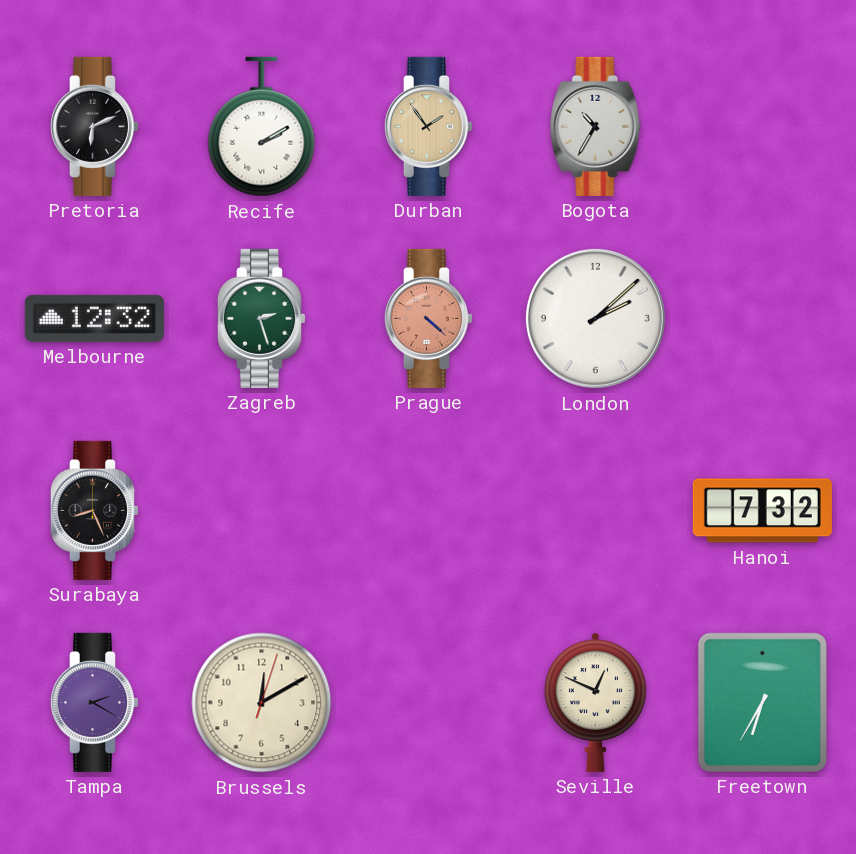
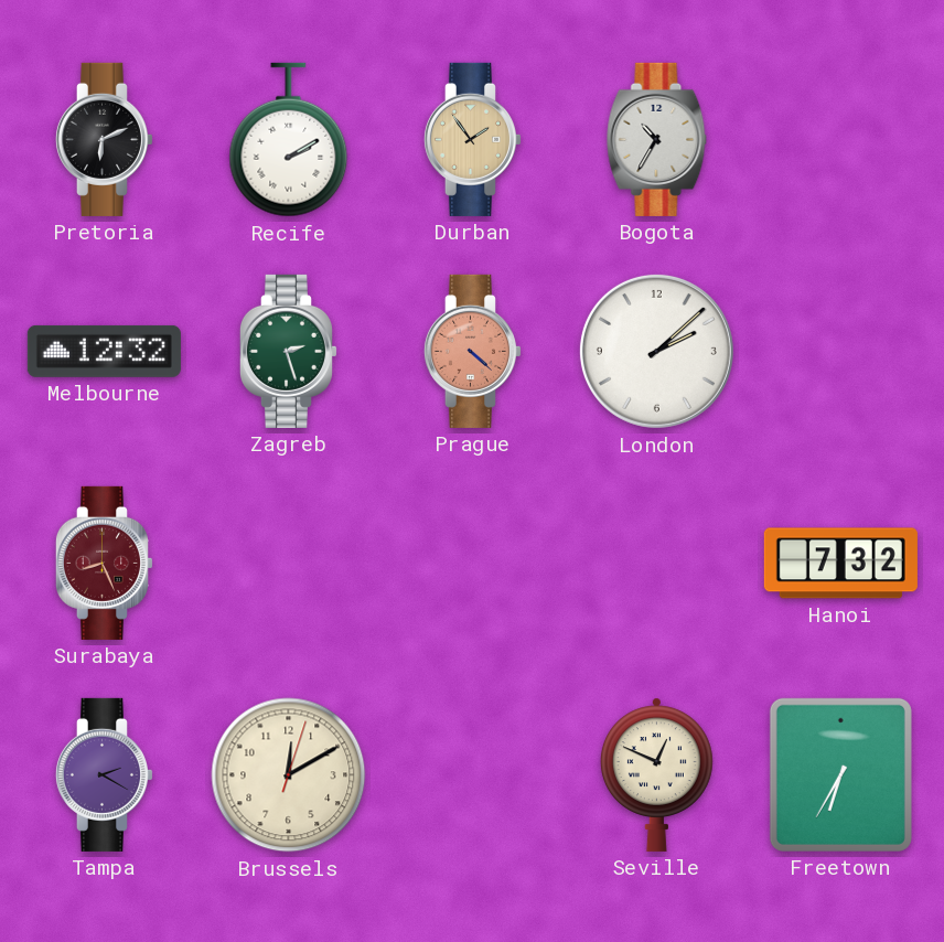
Surabaya dial: black -> burgundy
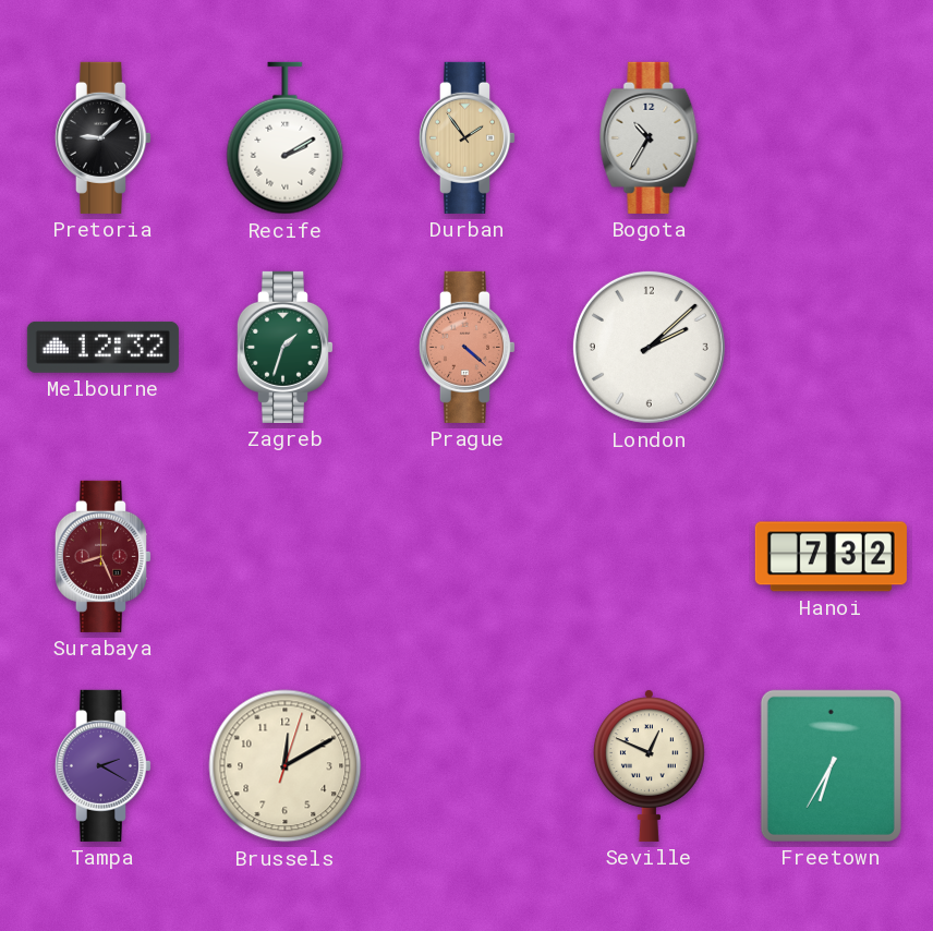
Pretoria: 6:11 -> 9:08
Zagreb: 2:27 -> 1:33
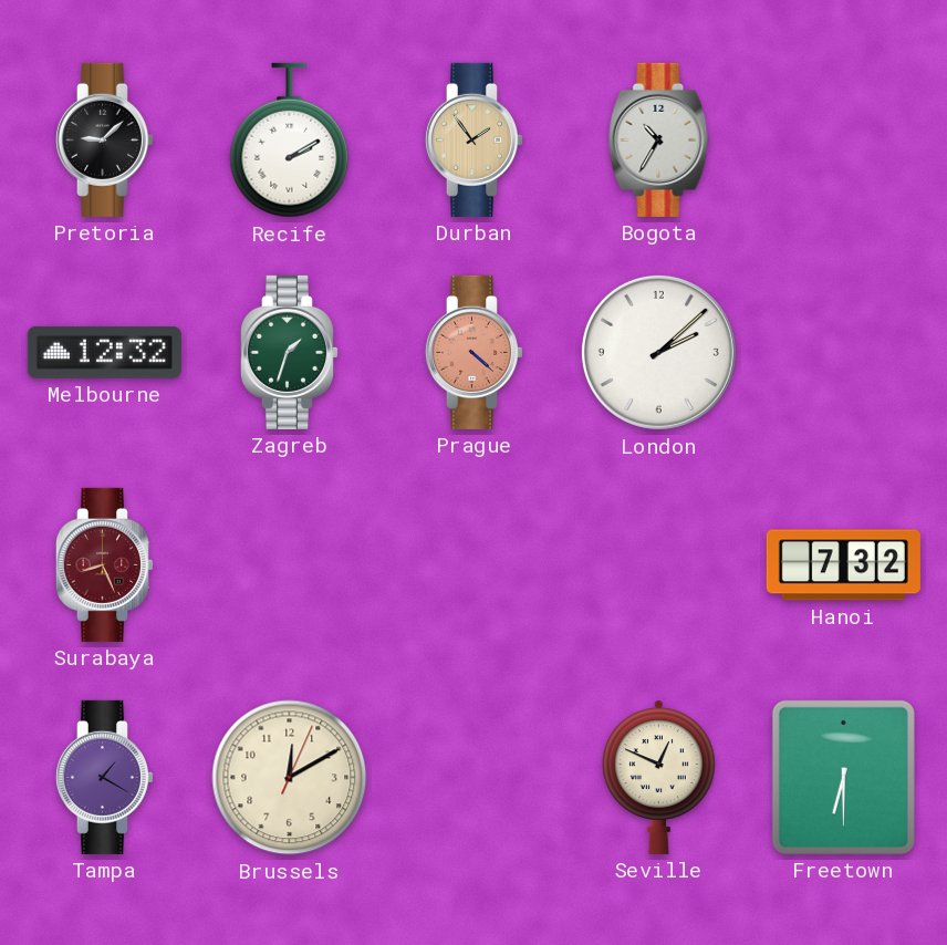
Tampa: 2:20 -> 1:20
Brussels: 12:10:03 -> 12:10:04
Freetown: 6:35 -> 6:30
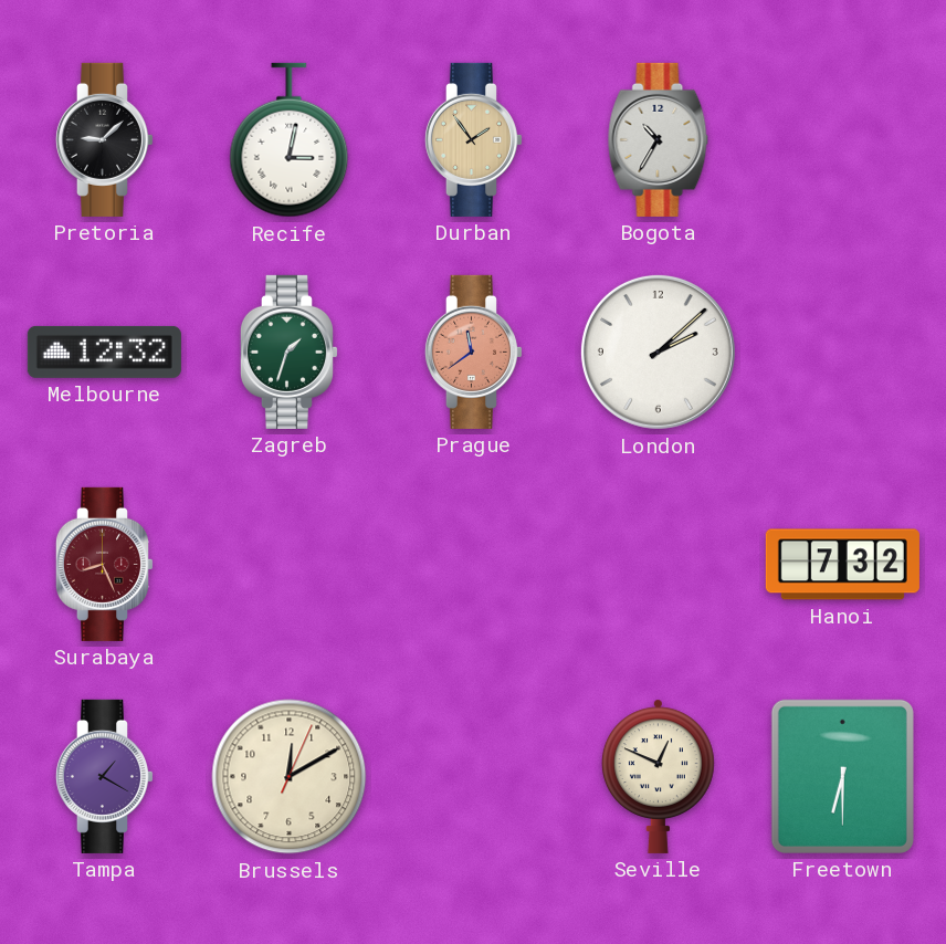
Recife: 2:10 -> 3:02
Prague: 4:22 -> 11:39
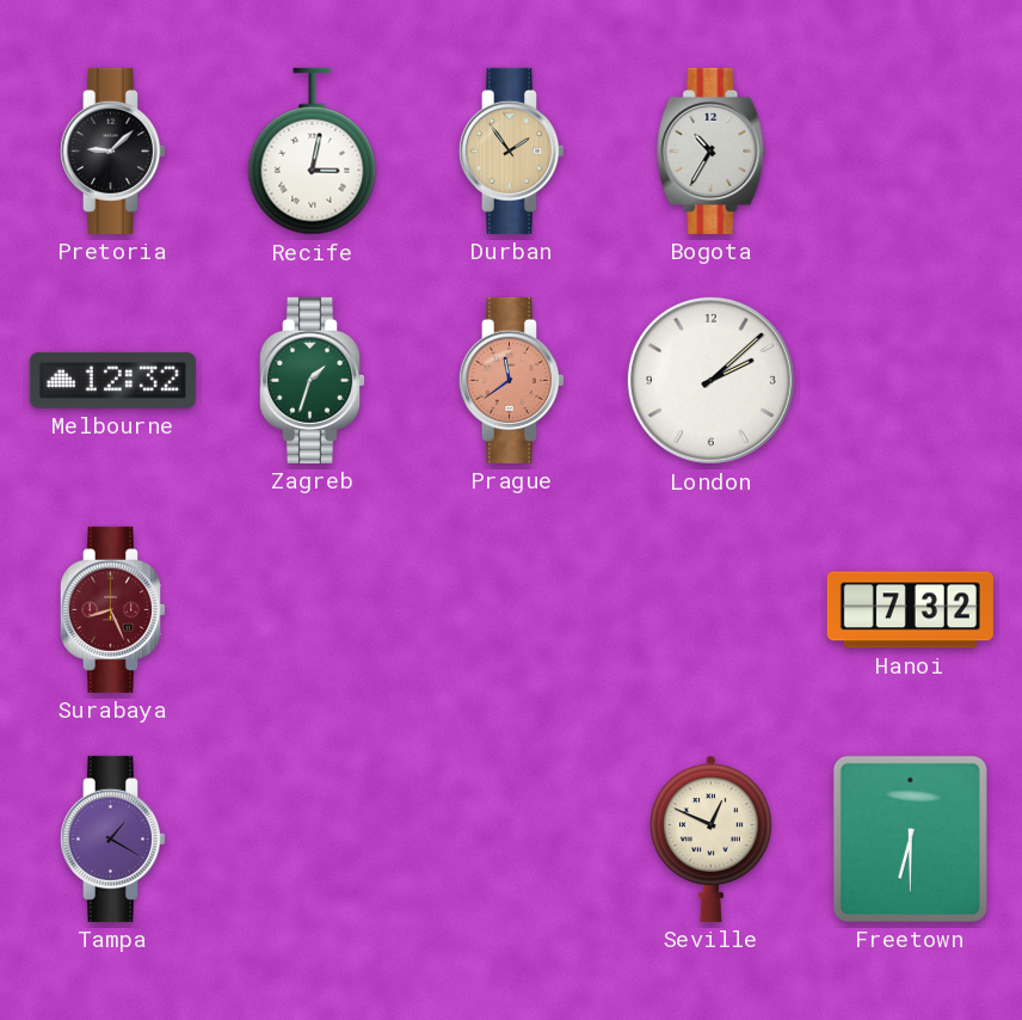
Brussels: 12:10 -> none
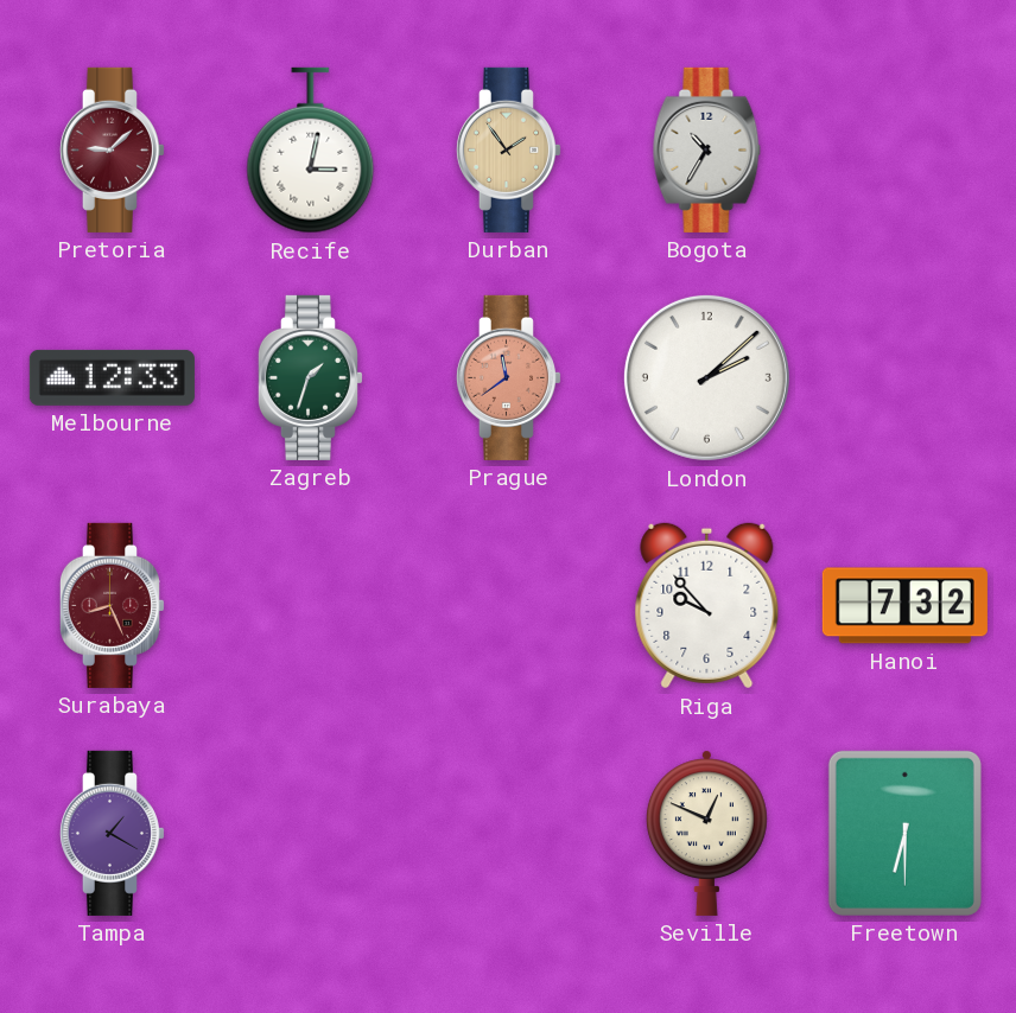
Pretoria dial: black -> burgundy
Melbourne: 12:32 -> 12:33
Riga: none -> 9:53
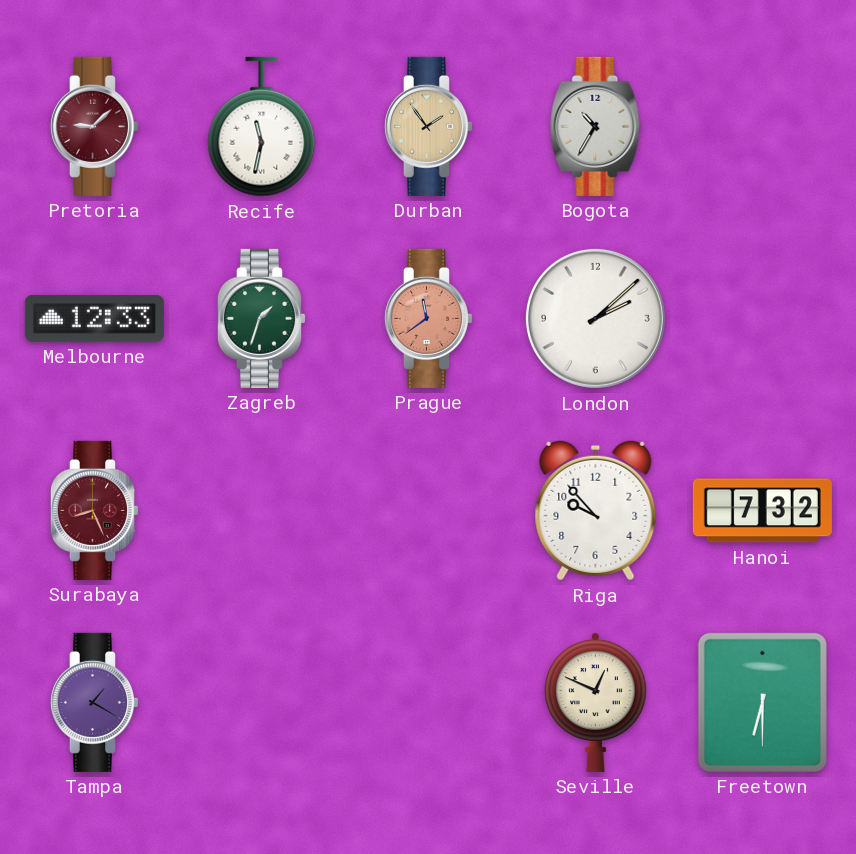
Recife: 3:02 -> 11:32
